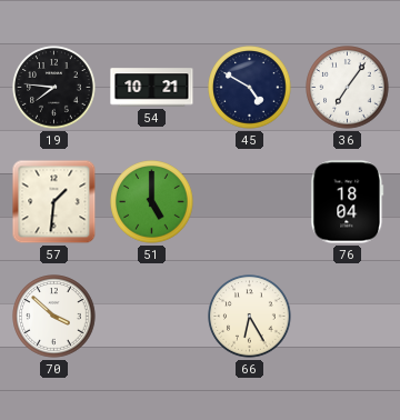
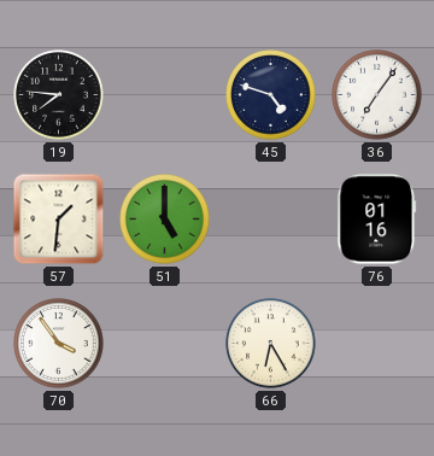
54: 10:21 -> none
45: 4:50 -> 4:48
76: 18:04 -> 01:16
70: 3:52 -> 3:54
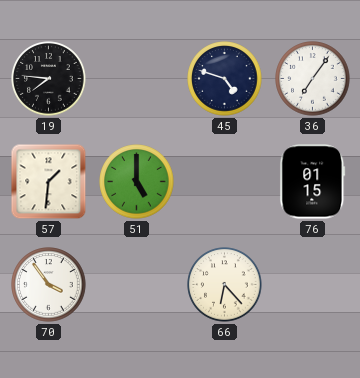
76: 01:16 -> 01:15
66: 6:25 -> 6:23
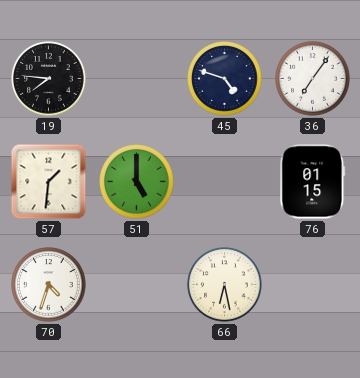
70: 3:54 -> 4:33
66: 6:23 -> 6:28
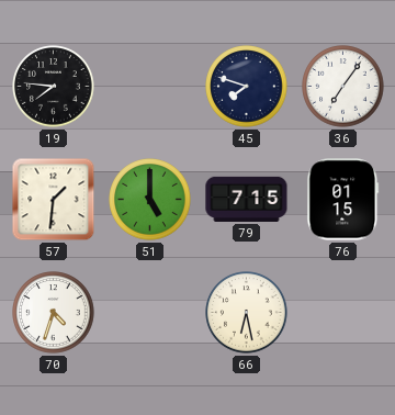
45: 4:48 -> 7:48
79: none -> 7:15
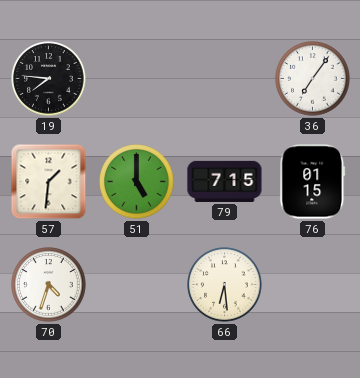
45: 7:48 -> none
66: 6:28 -> 6:29
